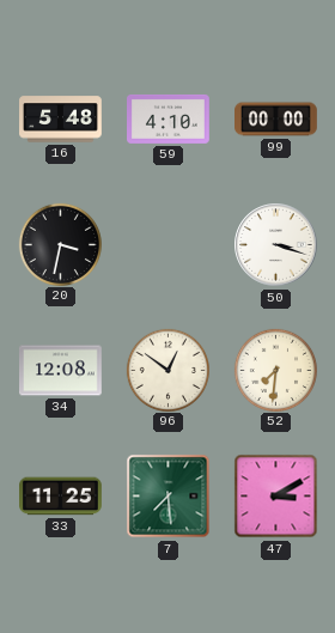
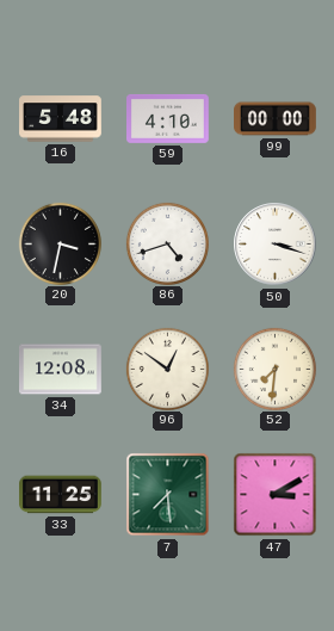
86: none -> 4:42
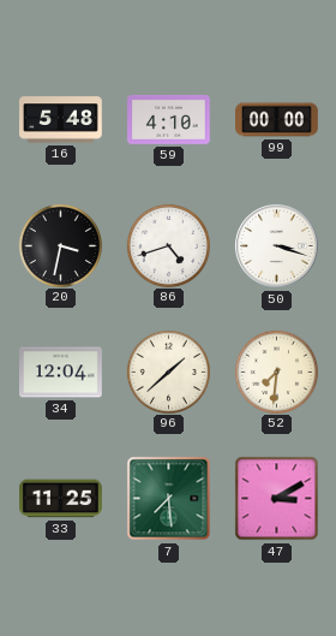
34: 12:08 -> 12:04
96: 12:51 -> 1:38
